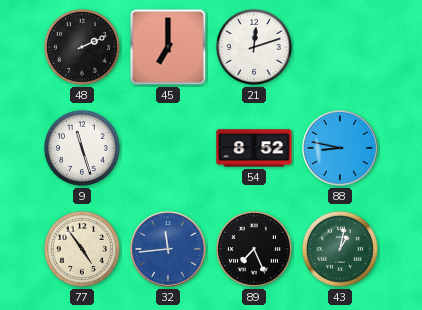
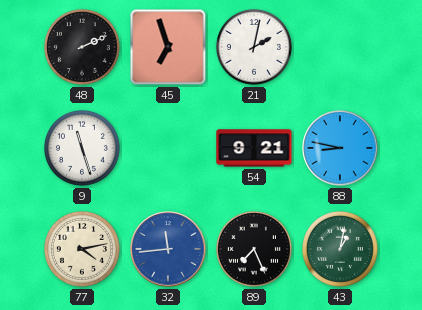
45: 7:00 -> 6:57
21: 12:12 -> 2:02
54: 8:52 -> 9:21
77: 4:54 -> 4:13
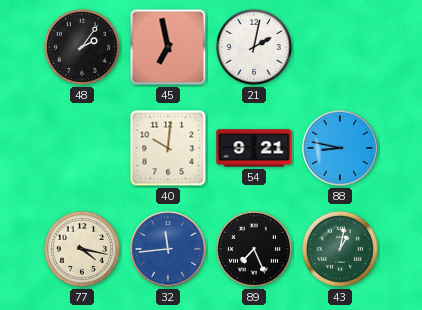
48: 2:11 -> 2:06
45: 6:57 -> 6:58
9: 11:27 -> none
40: none -> 10:01
77: 4:13 -> 4:17
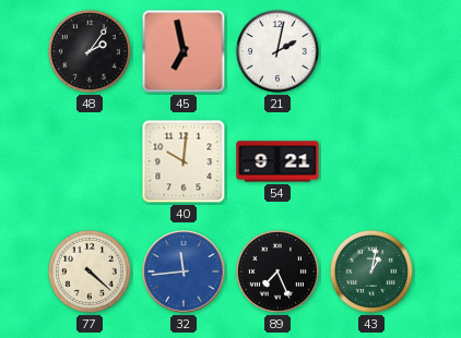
88: 8:47 -> none
77: 4:17 -> 4:22
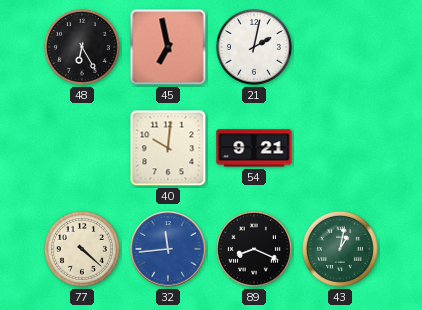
48: 2:06 -> 6:25
89: 7:26 -> 8:19
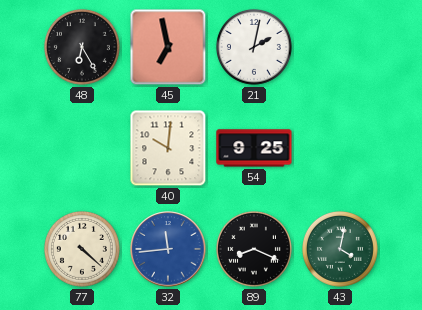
54: 9:21 -> 9:25
43: 1:02 -> 4:02
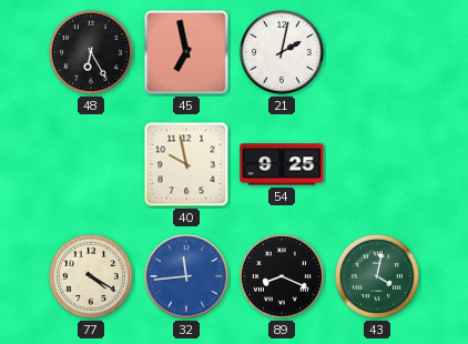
40: 10:01 -> 9:58
77: 4:22 -> 4:20
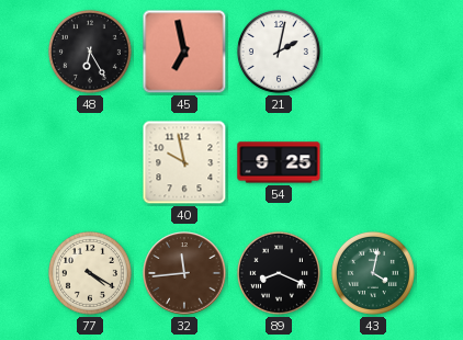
32 dial: blue -> brown
